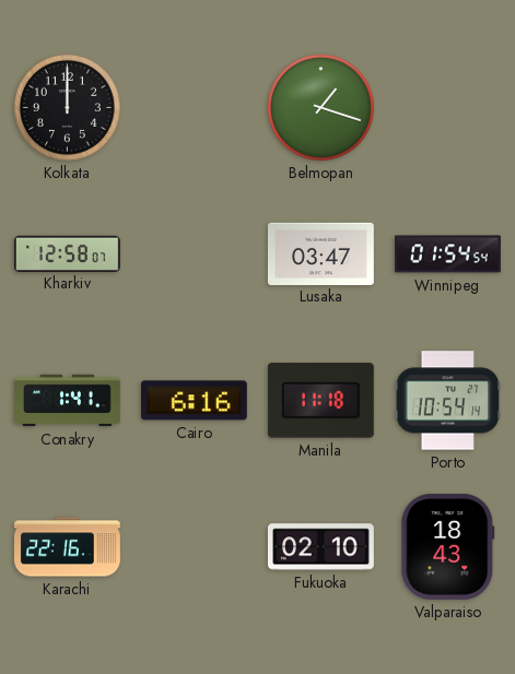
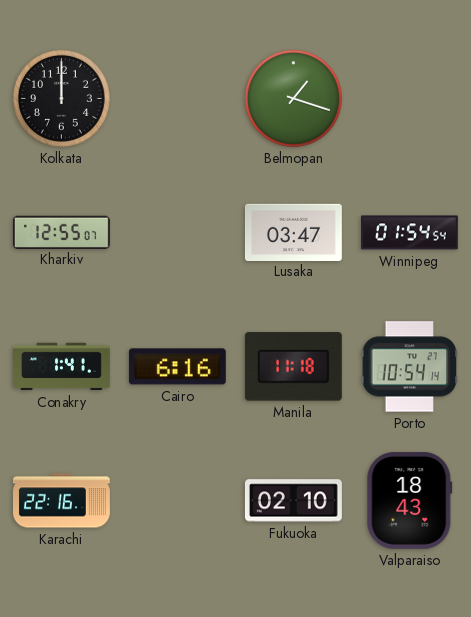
Kharkiv: 12:58 -> 12:55
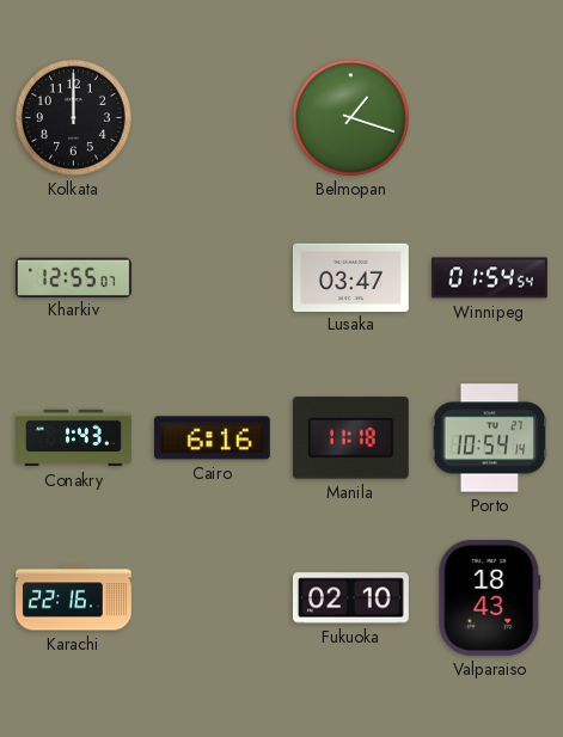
Conakry: 1:41 -> 1:43
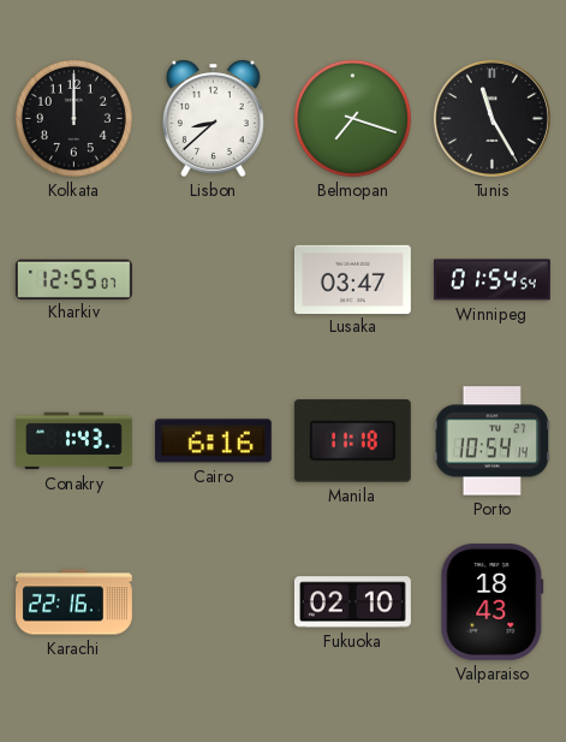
Lisbon: none -> 8:38
Belmopan: 1:18 -> 7:18
Tunis: none -> 11:25
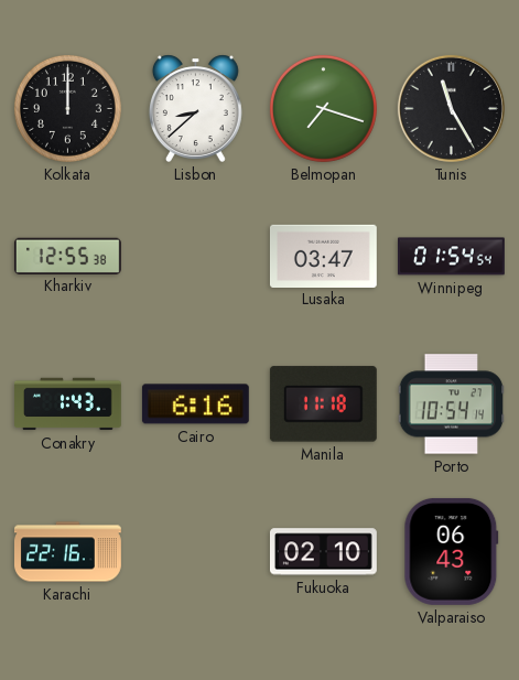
Kharkiv: 12:55:07 -> 12:55:38
Valparaiso: 18:43 -> 06:43
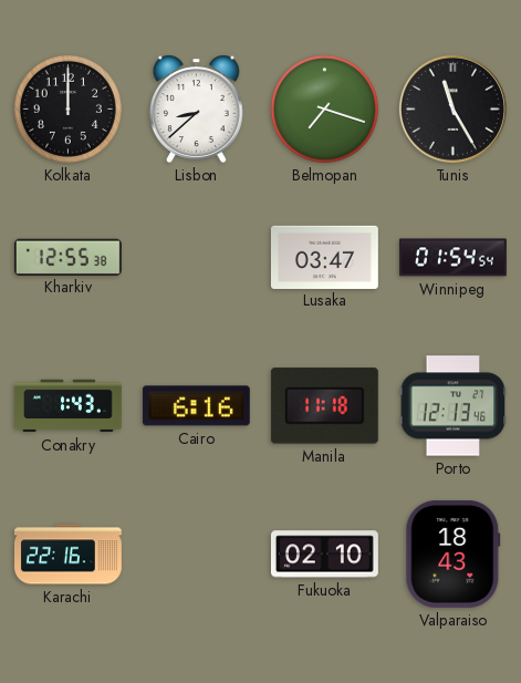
Porto: 10:54 -> 12:13
Valparaiso: 06:43 -> 18:43
